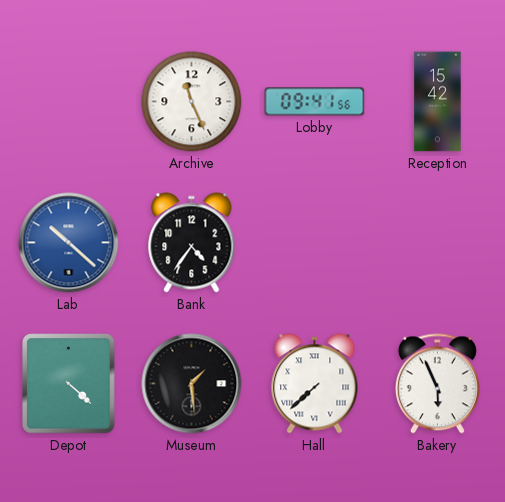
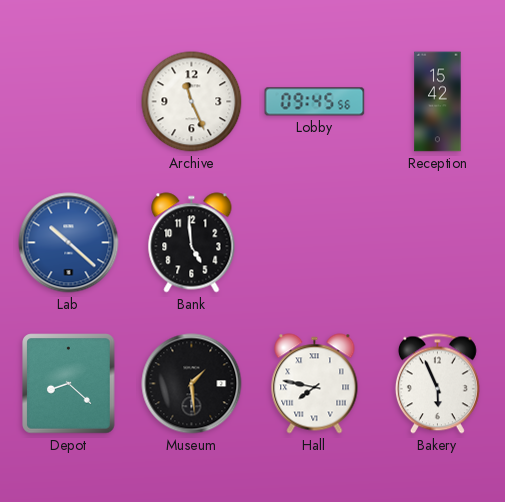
Lobby: 09:41 -> 09:45
Bank: 4:36 -> 4:59
Depot: 4:22 -> 8:22
Hall: 7:38 -> 7:47
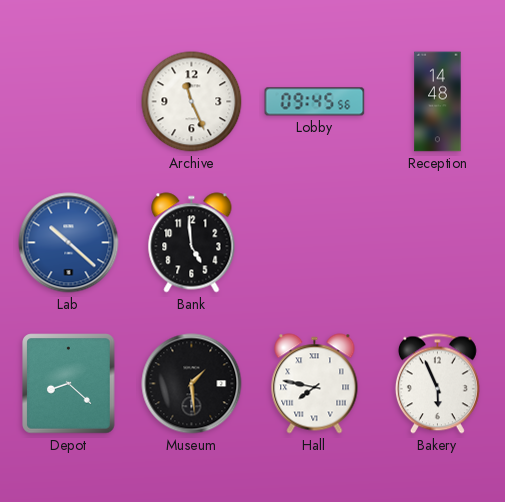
Reception: 15:42 -> 14:48
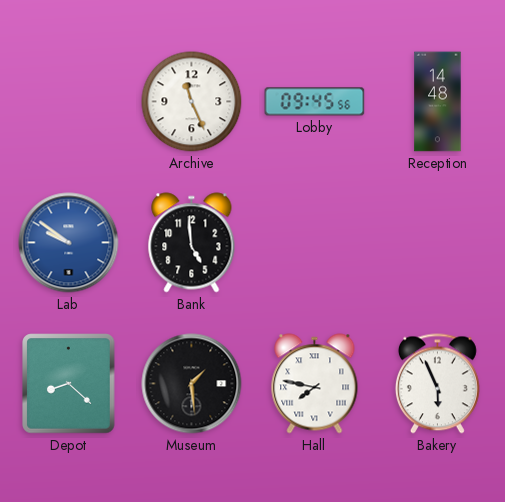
Lab: 10:22 -> 9:51
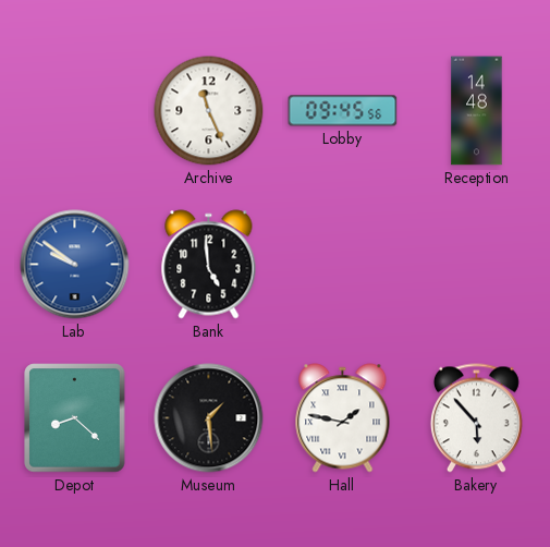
Hall: 7:47 -> 1:47
Bakery: 5:56 -> 5:53
